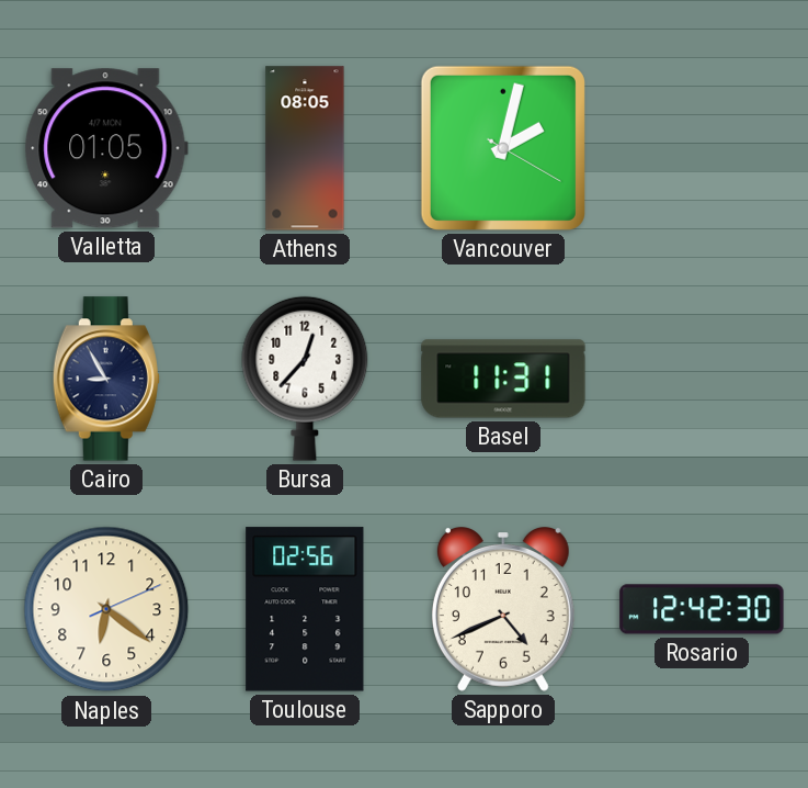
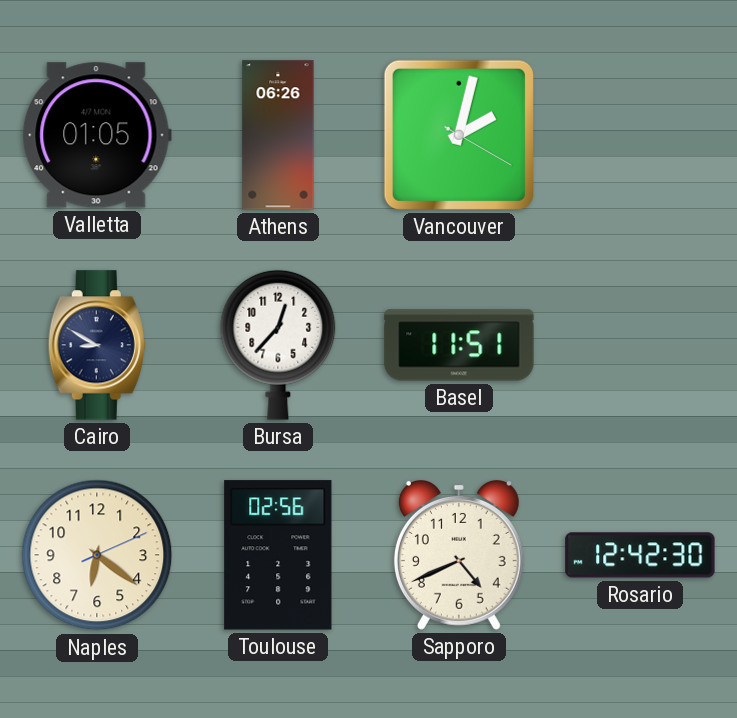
Athens: 08:05 -> 06:26
Cairo: 8:55 -> 8:50
Basel: 11:31 -> 11:51
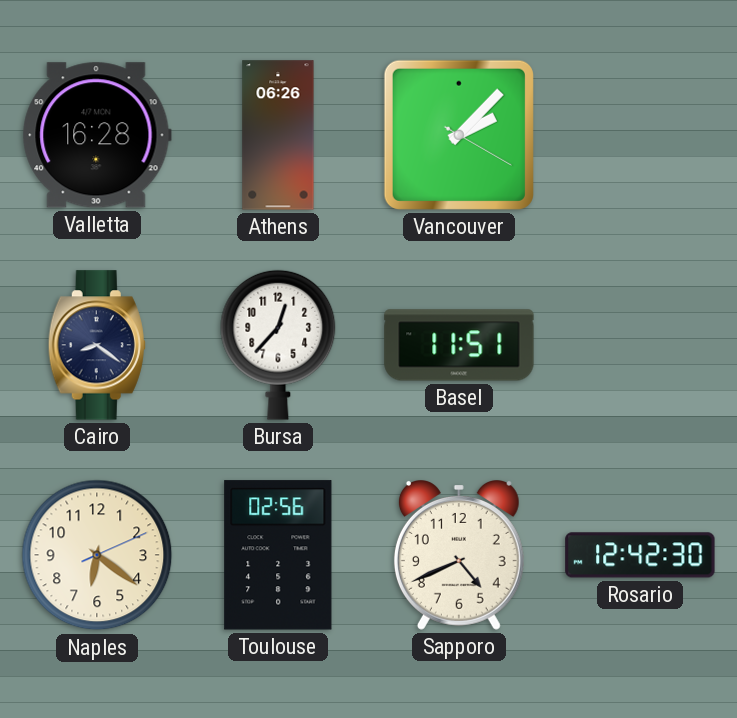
Valletta: 01:05 -> 16:28
Vancouver: 2:02 -> 2:07
Cairo: 8:50 -> 8:21
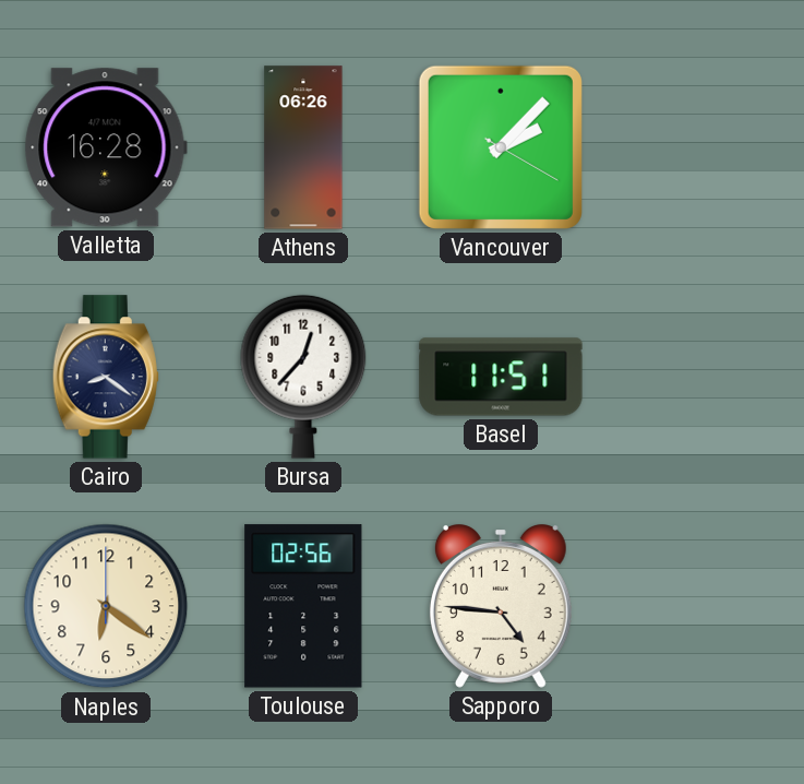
Naples: 6:21:11 -> 6:21:00
Sapporo: 4:41 -> 4:46
Rosario: 12:42 -> none
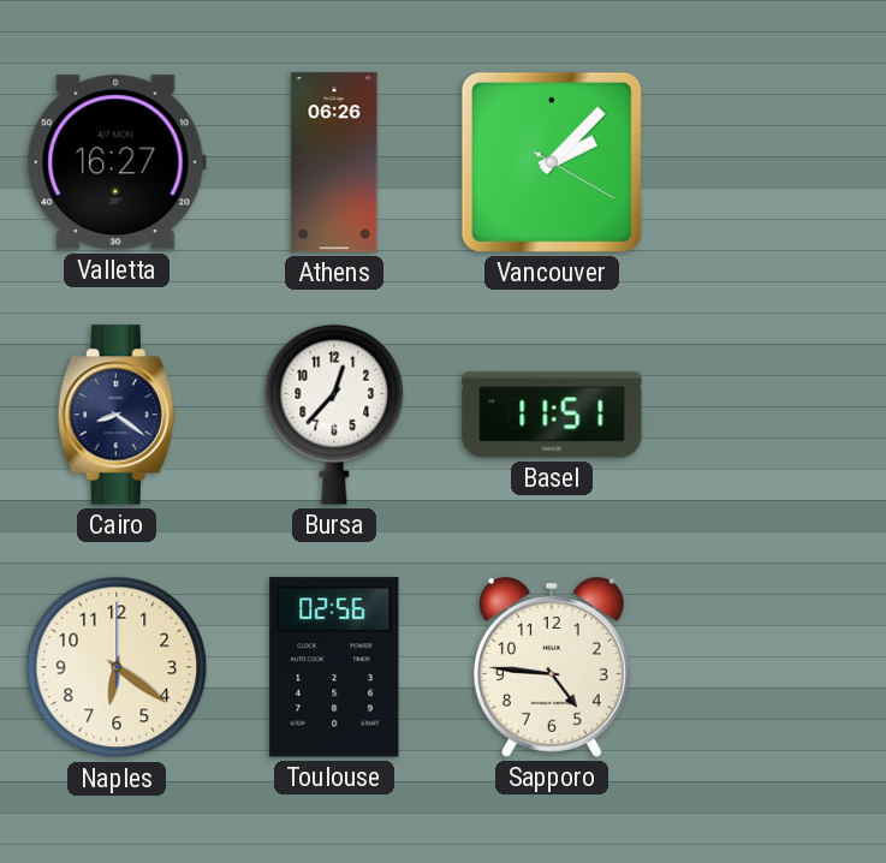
Valletta: 16:28 -> 16:27
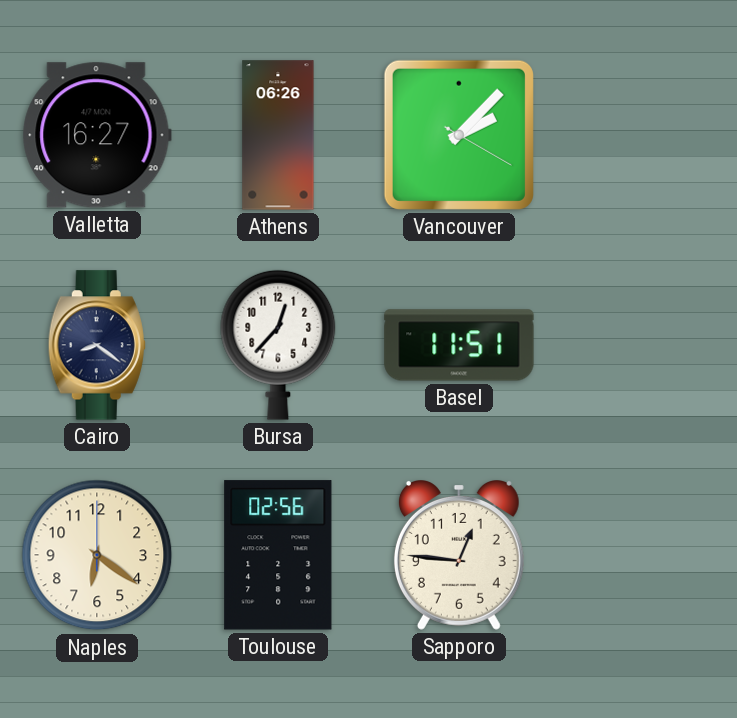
Sapporo: 4:46 -> 12:46
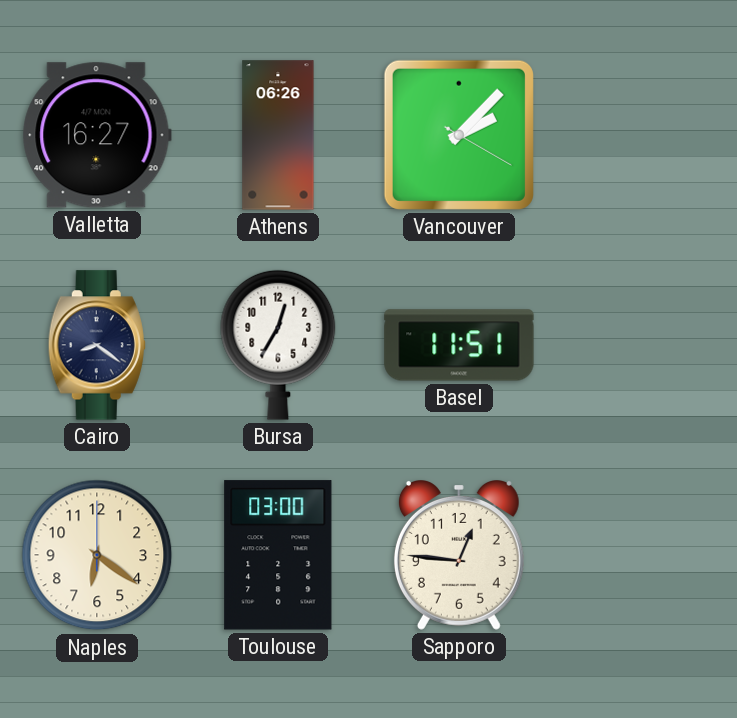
Bursa: 12:37 -> 12:35
Toulouse: 02:56 -> 03:00
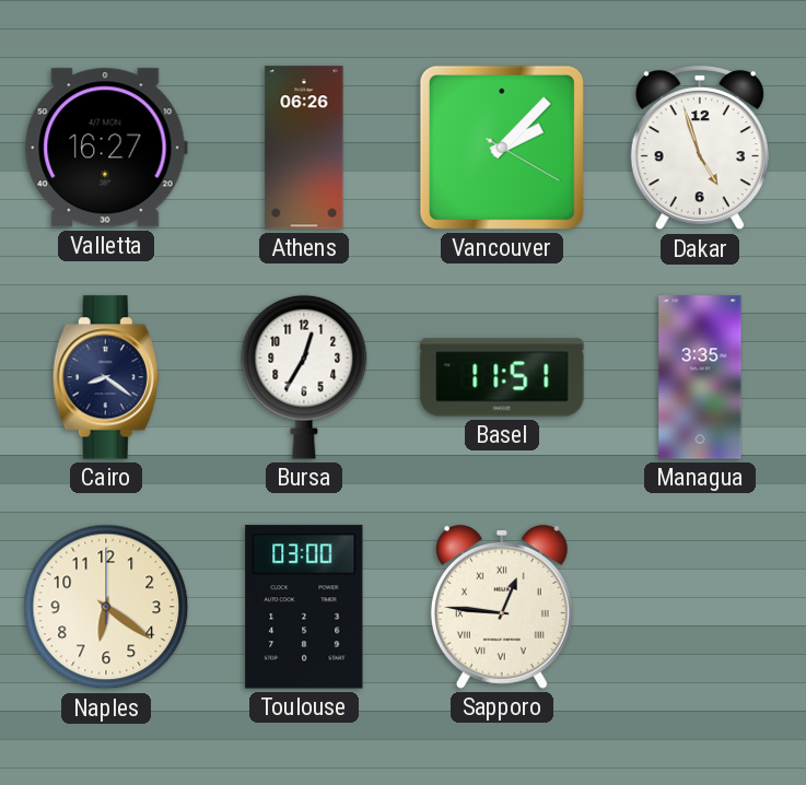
Dakar: none -> 4:57
Managua: none -> 3:35
Sapporo numerals: Arabic -> Roman
